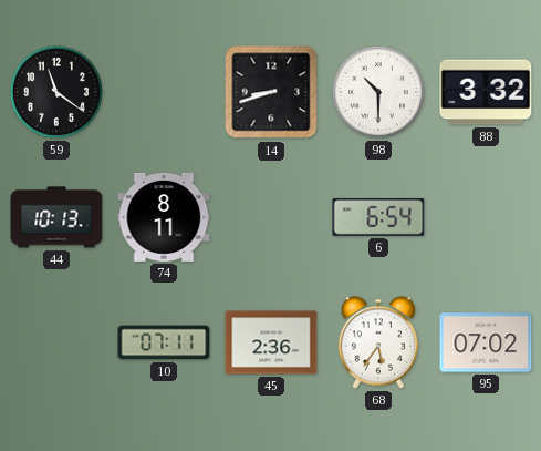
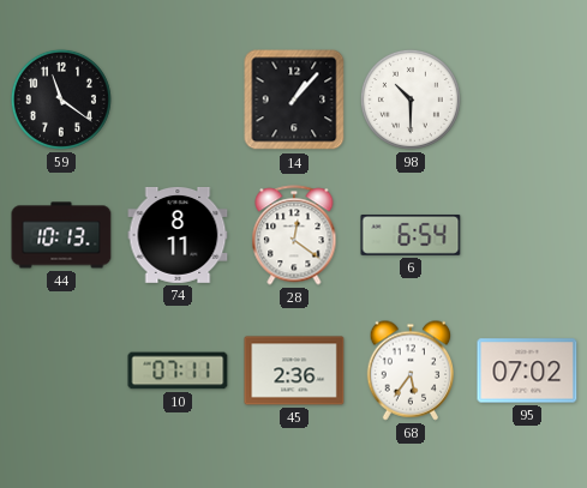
14: 8:42 -> 1:07
88: 3:32 -> none
28: none -> 12:21
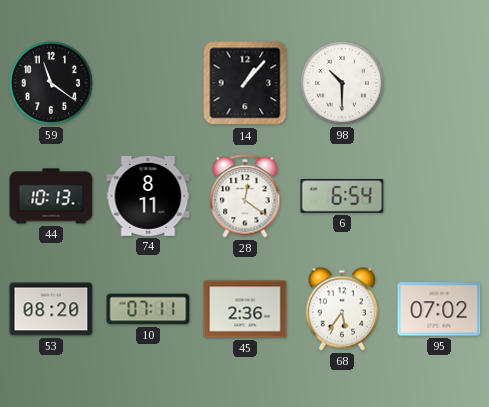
53: none -> 08:20
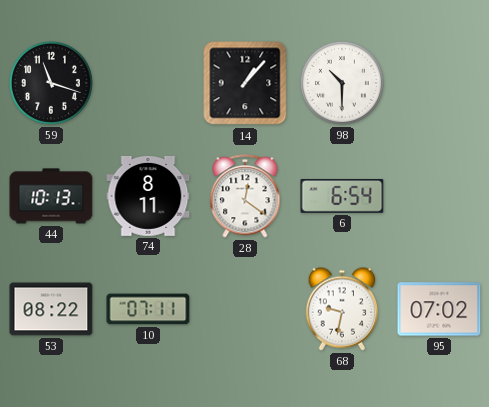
59: 11:21 -> 11:18
53: 08:20 -> 08:22
45: 2:36 -> none
68: 5:36 -> 9:32
